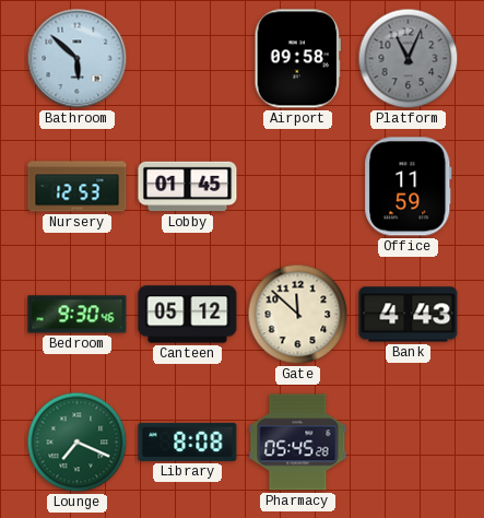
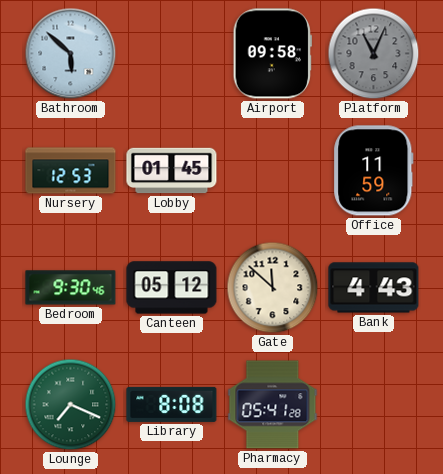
Pharmacy: 05:45 -> 05:41
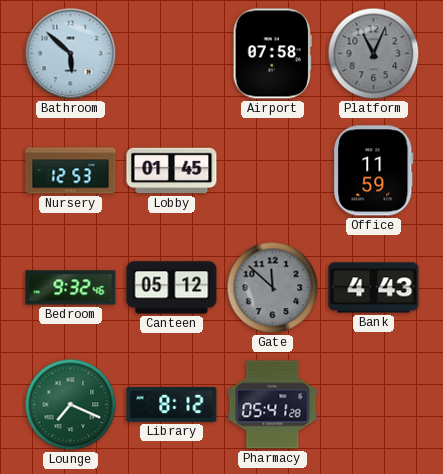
Airport: 09:58 -> 07:58
Bedroom: 9:30 -> 9:32
Gate dial: cream -> grey
Library: 8:08 -> 8:12
